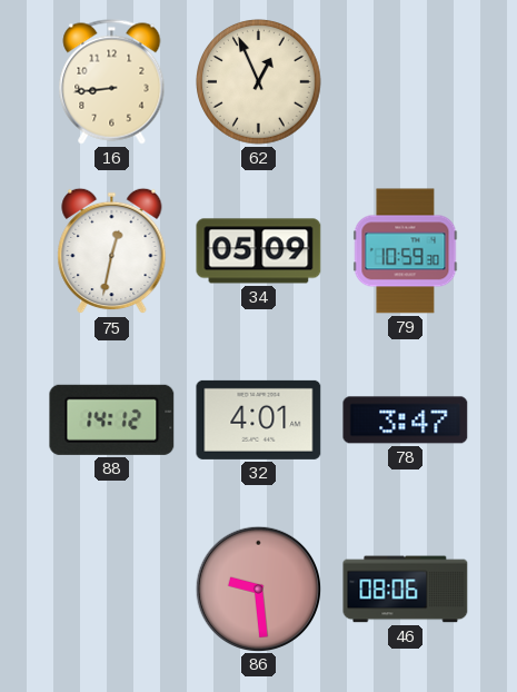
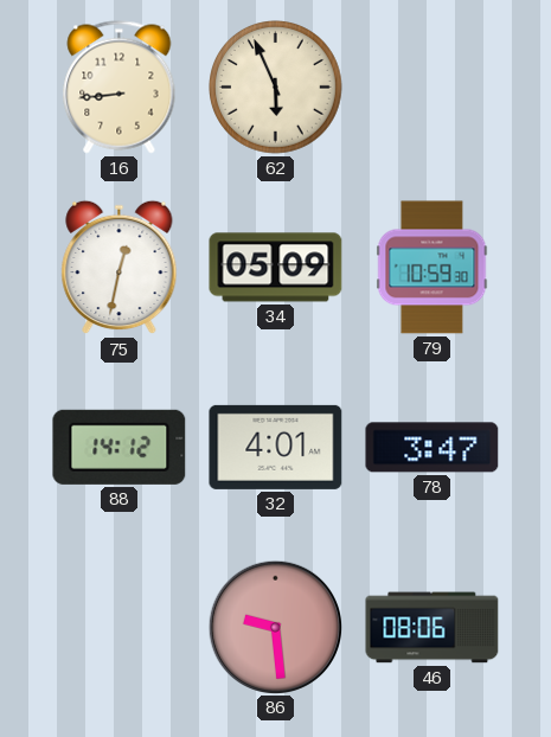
62: 12:56 -> 5:56
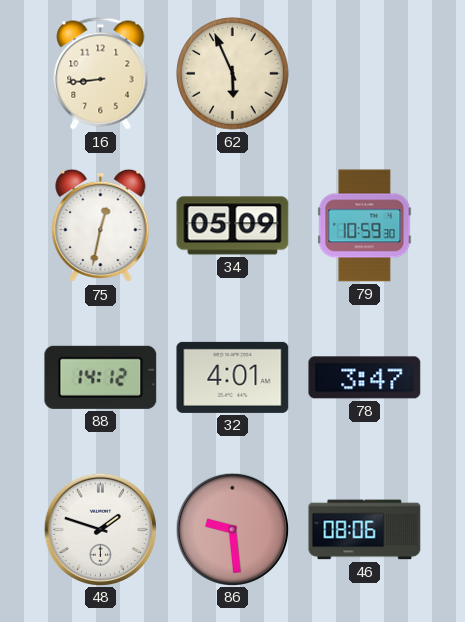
48: none -> 1:48
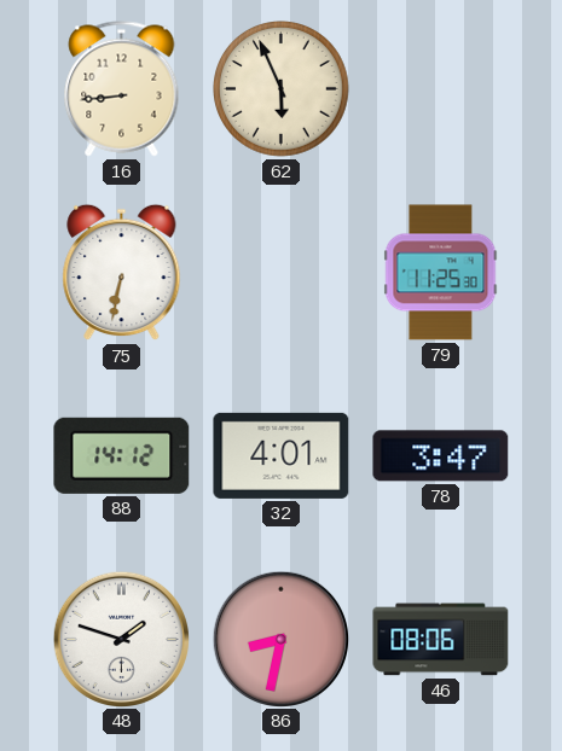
75: 12:32 -> 6:32
34: 05:09 -> none
79: 10:59 -> 11:25
86: 9:29 -> 8:32
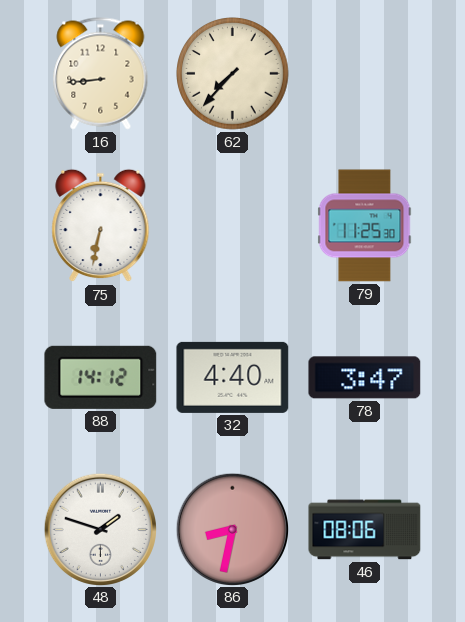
62: 5:56 -> 7:37
32: 4:01 -> 4:40
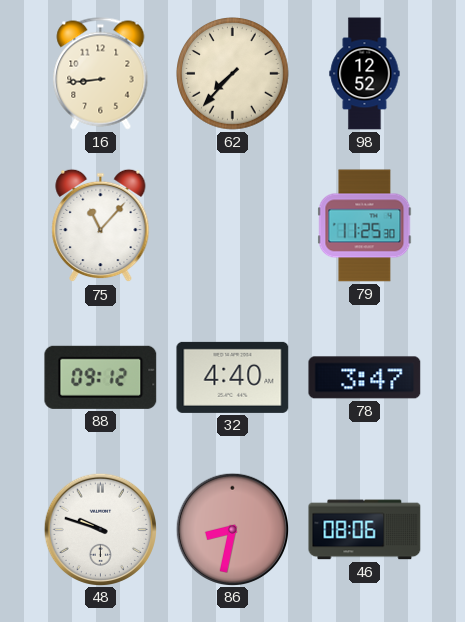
98: none -> 12:52
75: 6:32 -> 11:07
88: 14:12 -> 09:12
48: 1:48 -> 9:48
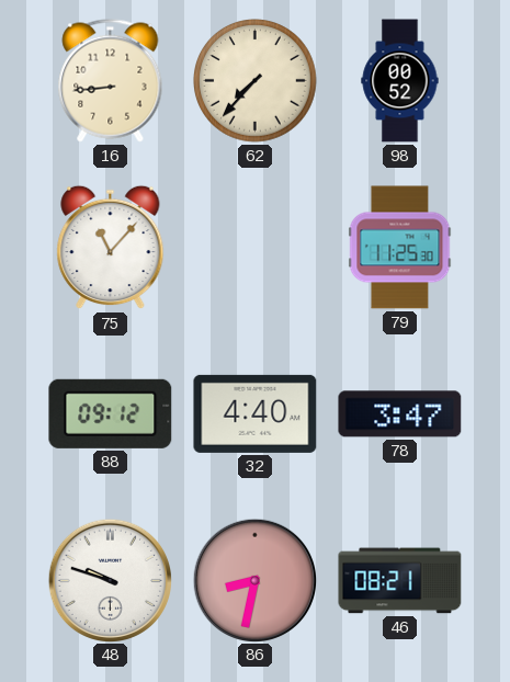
98: 12:52 -> 00:52
46: 08:06 -> 08:21
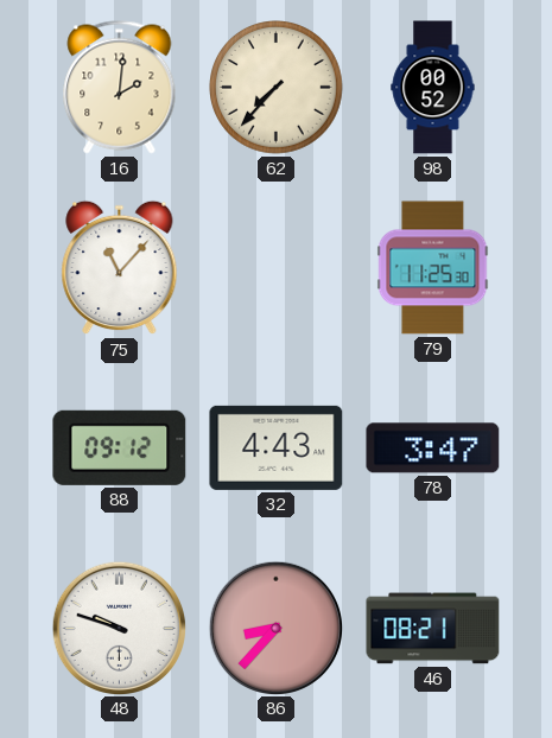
16: 8:44 -> 2:01
32: 4:40 -> 4:43
86: 8:32 -> 8:37
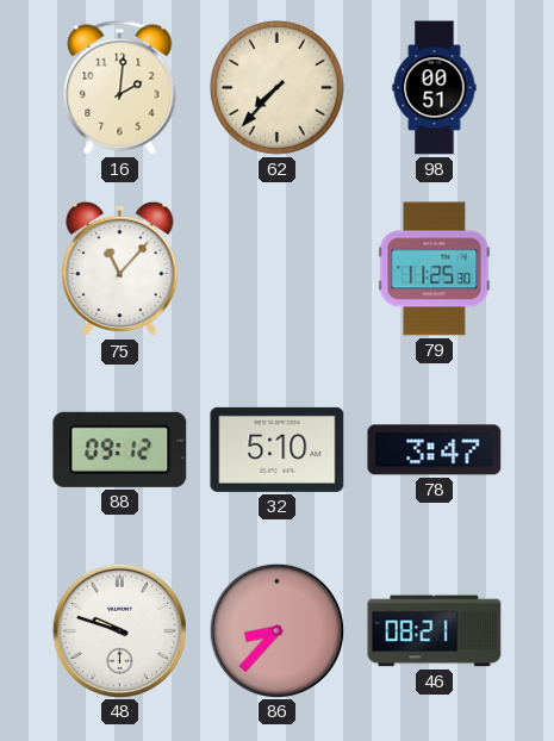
98: 00:52 -> 00:51
32: 4:43 -> 5:10
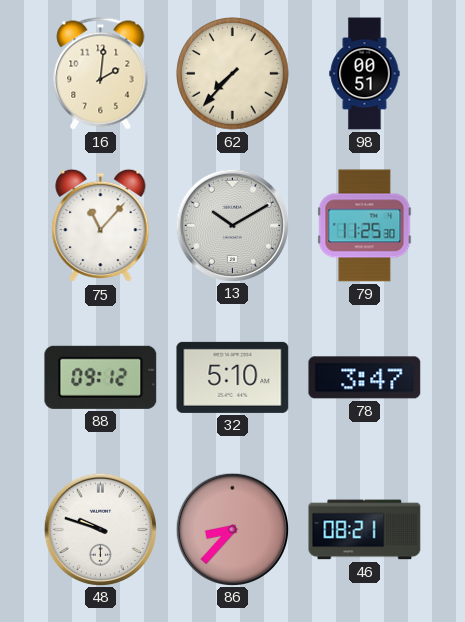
13: none -> 10:10
